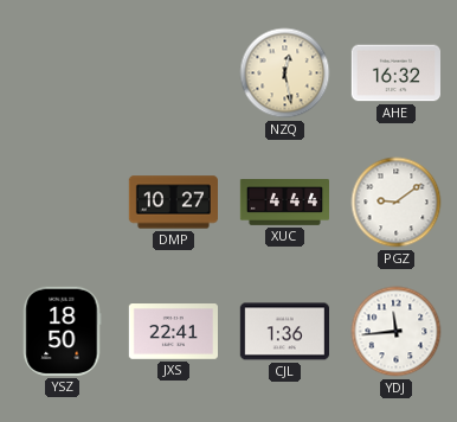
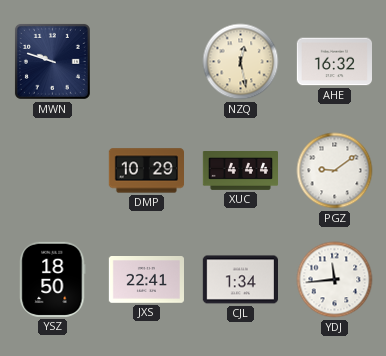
MWN: none -> 9:48
DMP: 10:27 -> 10:29
CJL: 1:36 -> 1:34
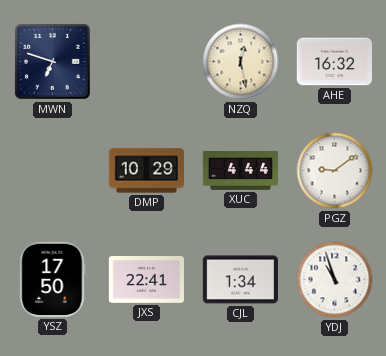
MWN: 9:48 -> 6:48
YSZ: 18:50 -> 17:50
YDJ: 11:44 -> 10:57
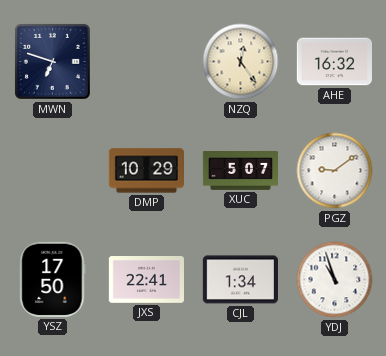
NZQ: 12:28 -> 12:24
XUC: 4:44 -> 5:07
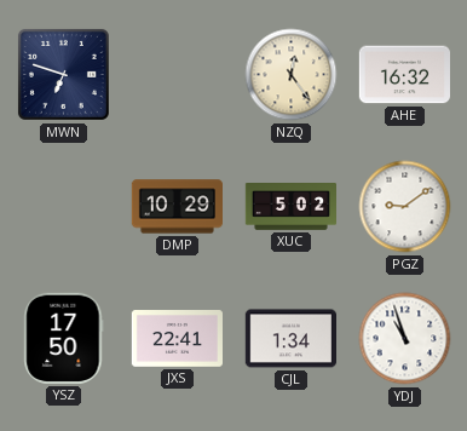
XUC: 5:07 -> 5:02
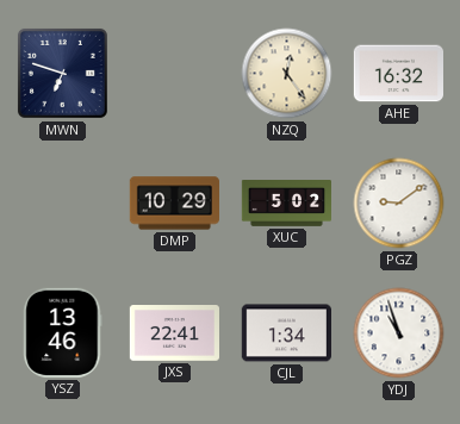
YSZ: 17:50 -> 13:46
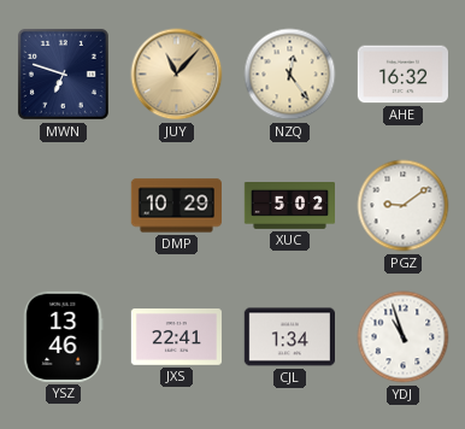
JUY: none -> 11:07
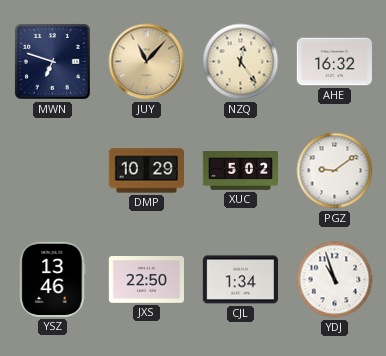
JXS: 22:41 -> 22:50
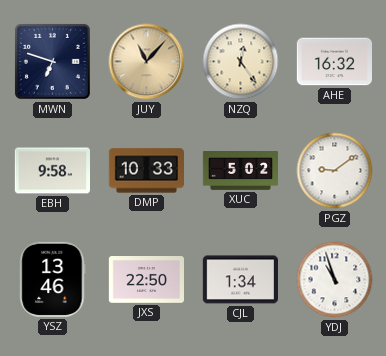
EBH: none -> 9:58
DMP: 10:29 -> 10:33
